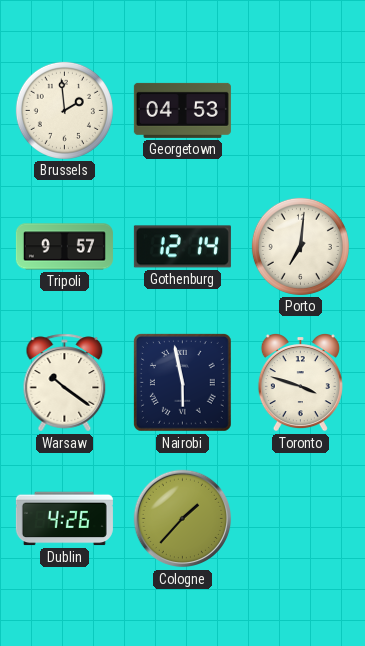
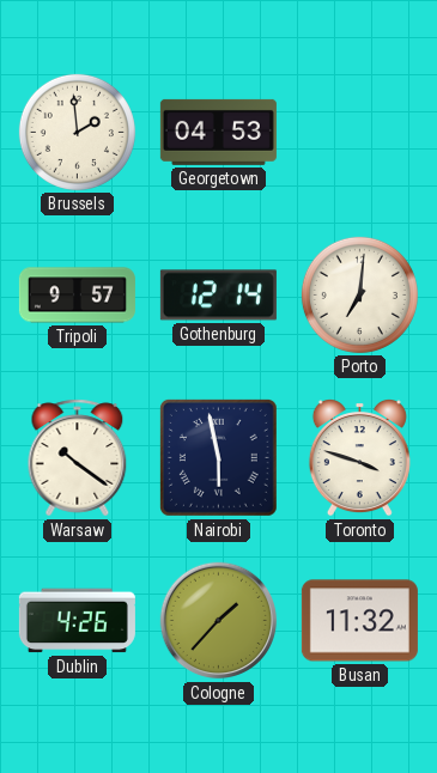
Busan: none -> 11:32
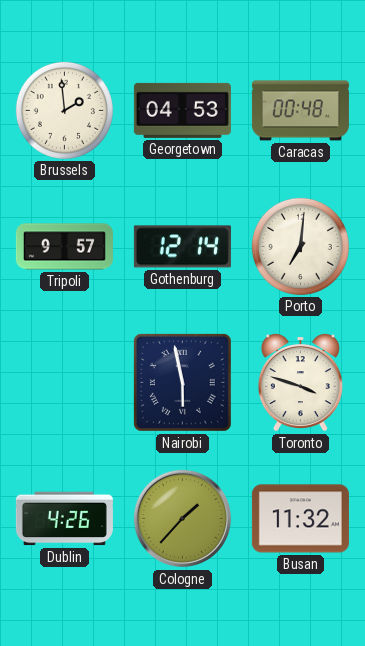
Caracas: none -> 00:48
Warsaw: 10:21 -> none
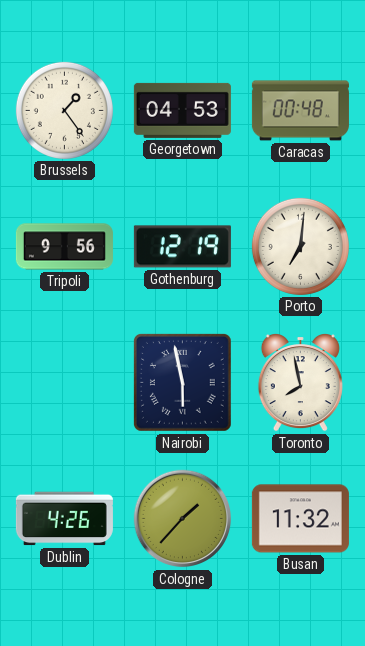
Brussels: 1:59 -> 1:24
Tripoli: 9:57 -> 9:56
Gothenburg: 12:14 -> 12:19
Toronto: 3:48 -> 7:58
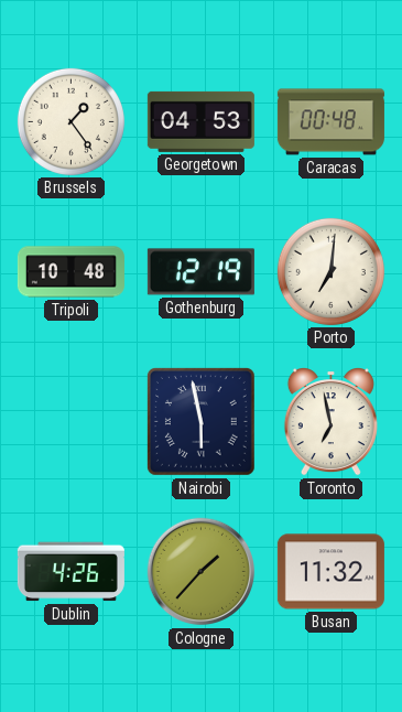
Tripoli: 9:56 -> 10:48
Toronto: 7:58 -> 6:58
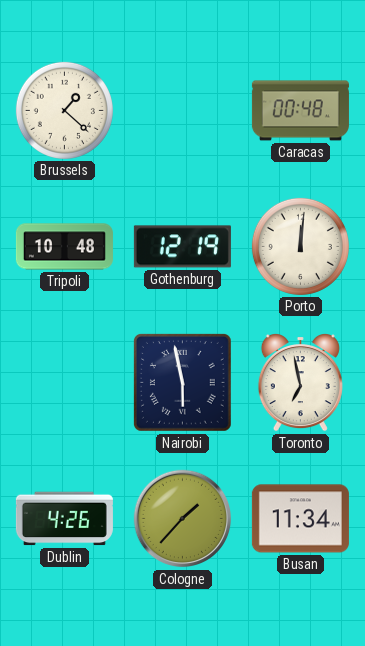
Brussels: 1:24 -> 1:22
Georgetown: 04:53 -> none
Porto: 7:01 -> 12:01
Busan: 11:32 -> 11:34
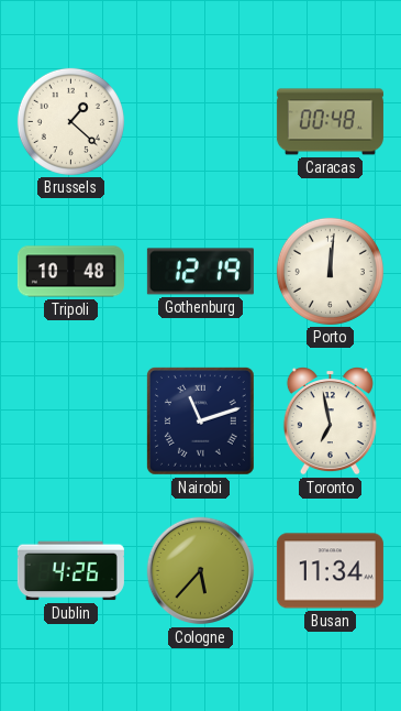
Nairobi: 5:58 -> 11:12
Cologne: 1:37 -> 5:37
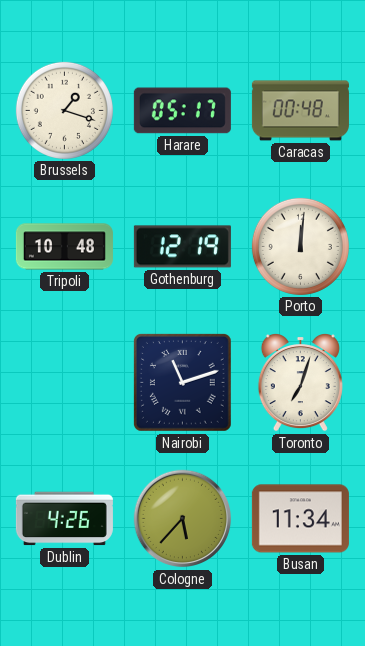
Brussels: 1:22 -> 1:18
Harare: none -> 05:17
Toronto: 6:58 -> 7:03
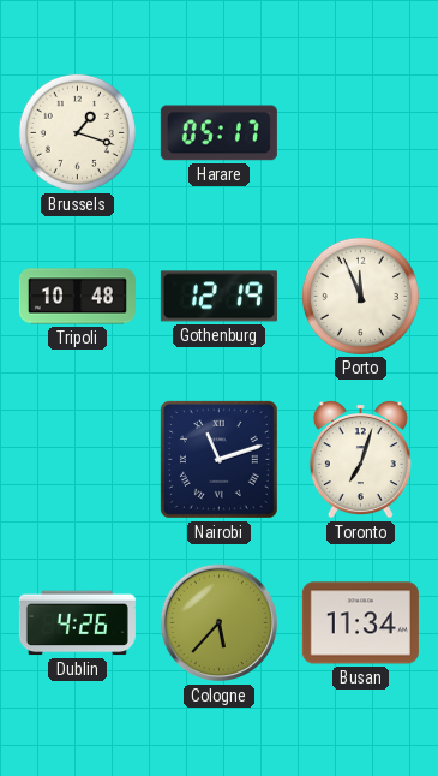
Caracas: 00:48 -> none
Porto: 12:01 -> 11:56
